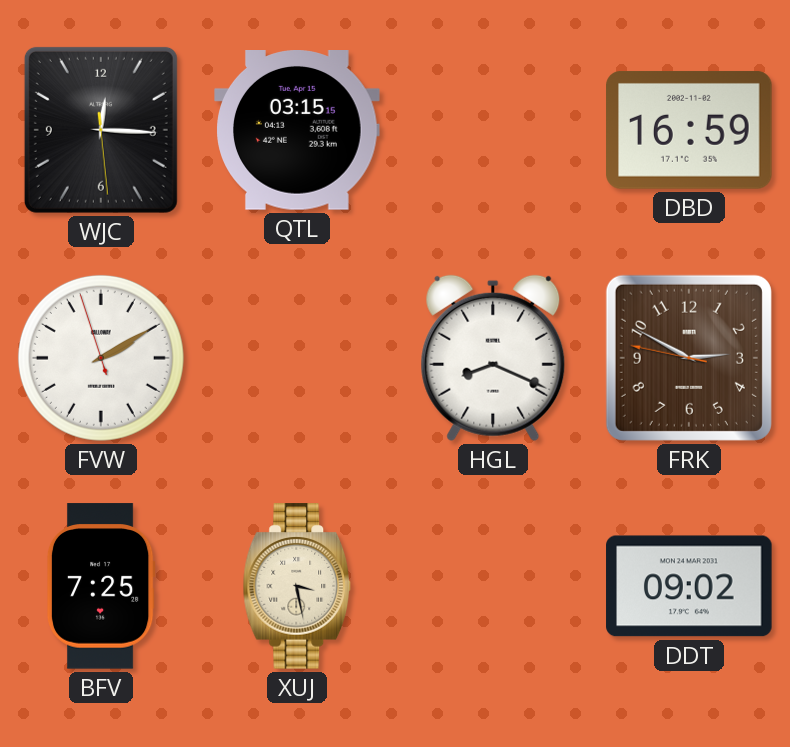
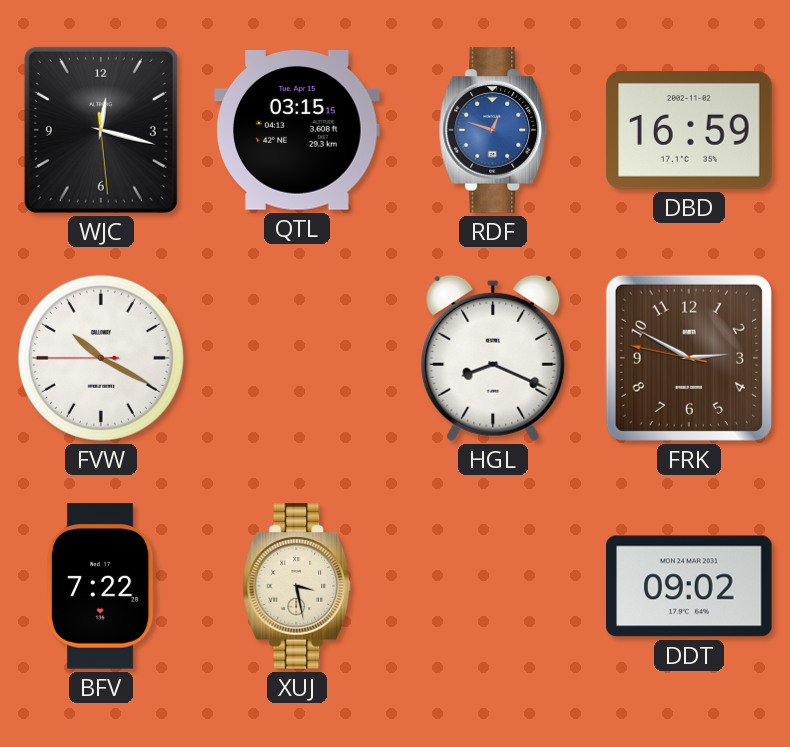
WJC: 12:15 -> 12:17
RDF: none -> 12:48
FVW: 2:09 -> 10:19
BFV: 7:25 -> 7:22
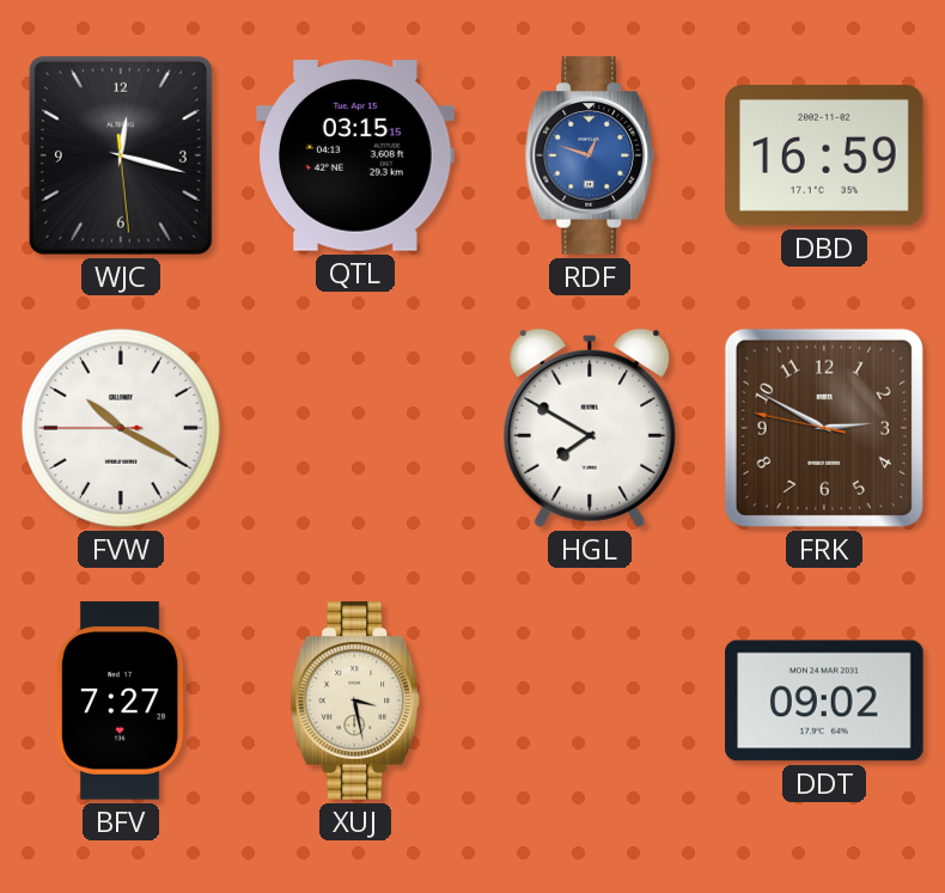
HGL: 8:19 -> 7:50
BFV: 7:22 -> 7:27
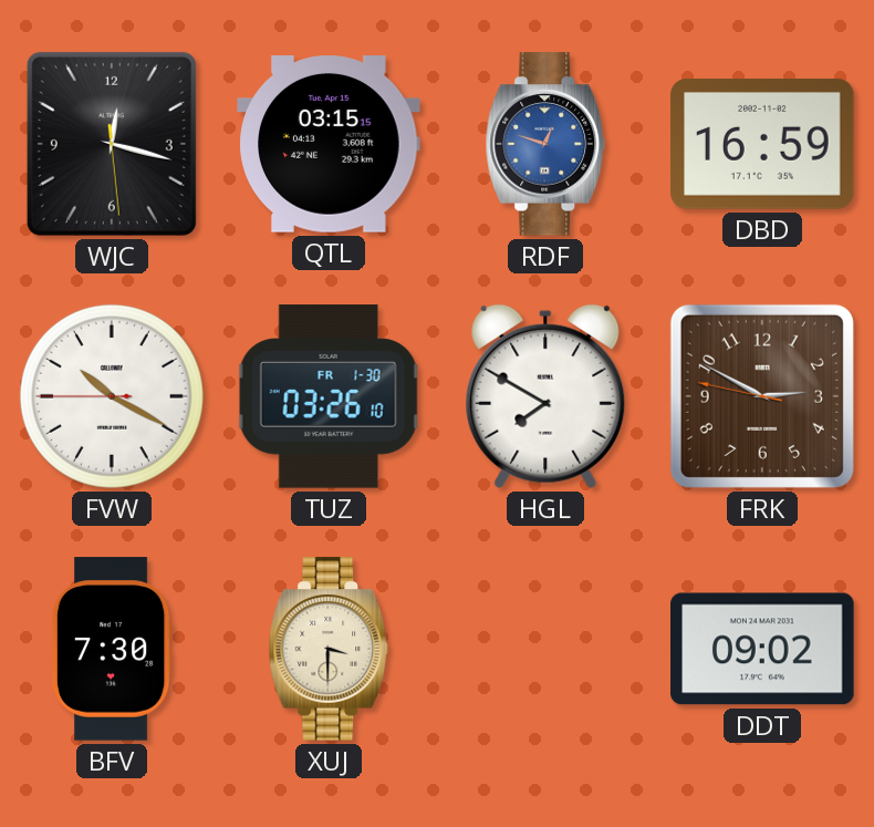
TUZ: none -> 03:26
BFV: 7:27 -> 7:30
XUJ: 3:28 -> 3:30
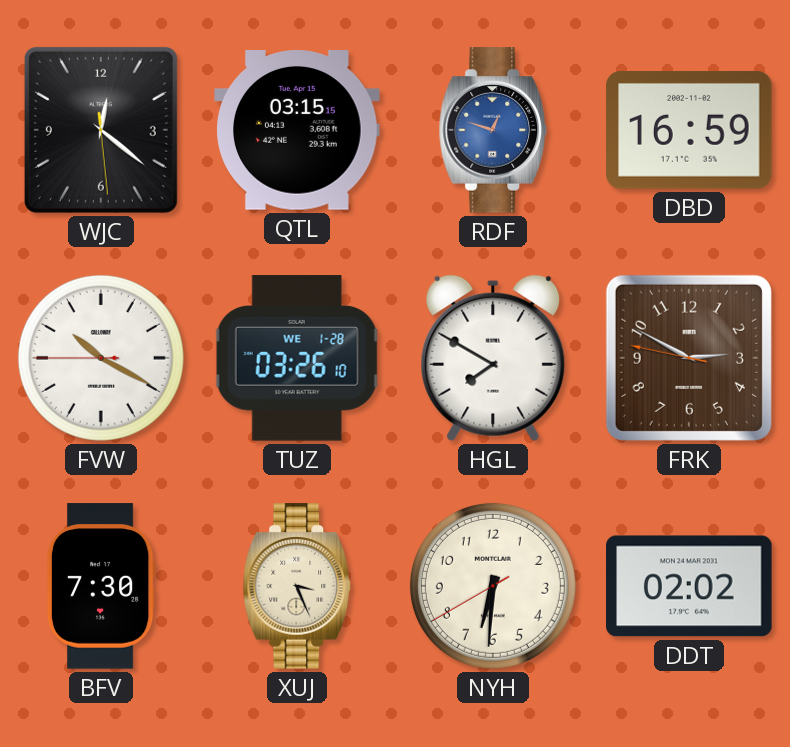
WJC: 12:17 -> 12:21
TUZ date: FR 1-30 -> WE 1-28
XUJ: 3:30 -> 3:26
NYH: none -> 6:30
DDT: 09:02 -> 02:02
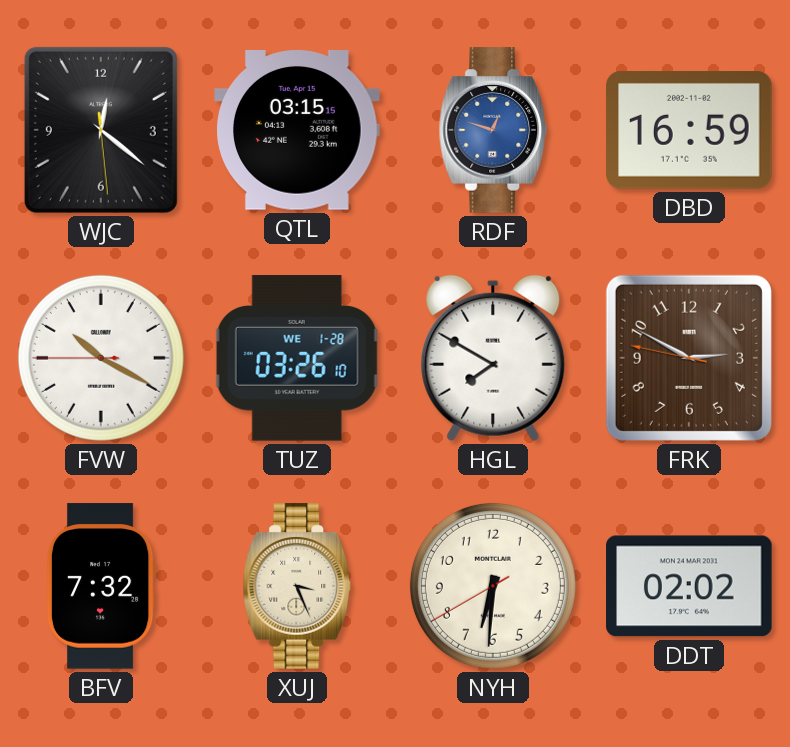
BFV: 7:30 -> 7:32
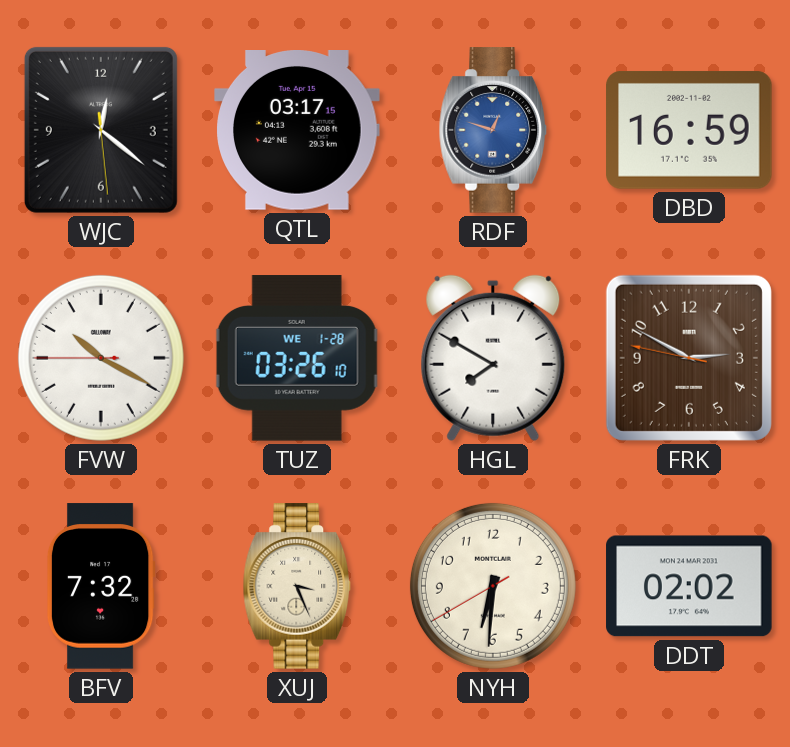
QTL: 03:15 -> 03:17
